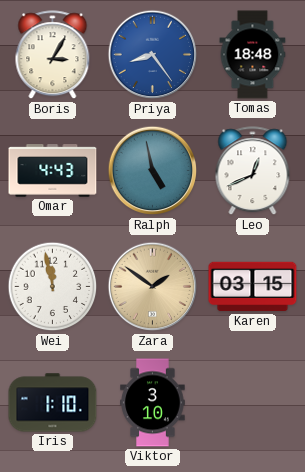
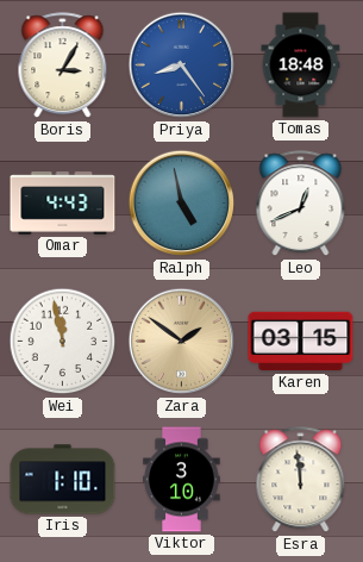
Esra: none -> 11:59
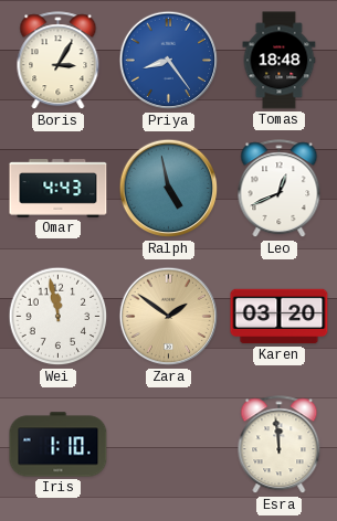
Karen: 03:15 -> 03:20
Viktor: 3:10 -> none
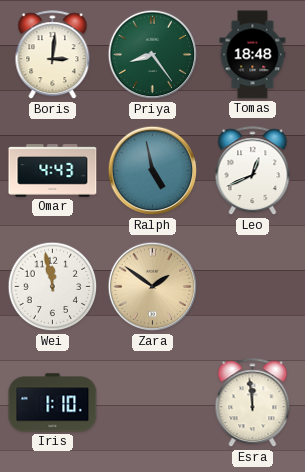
Boris: 3:05 -> 3:01
Priya dial: blue -> green
Karen: 03:20 -> none
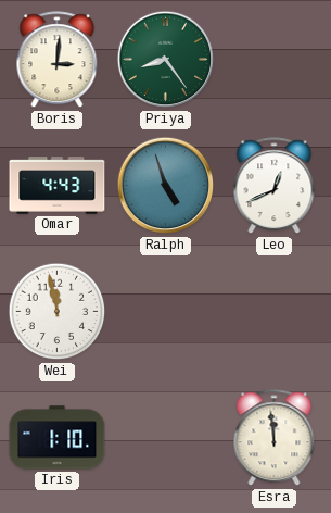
Tomas: 18:48 -> none
Ralph: 4:58 -> 4:57
Zara: 1:51 -> none
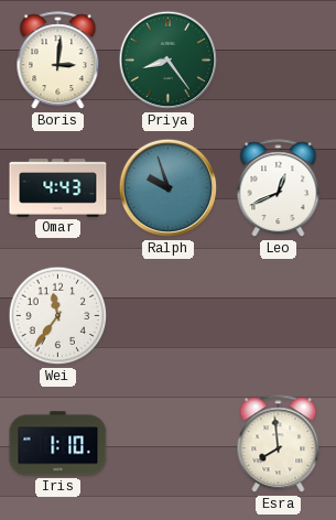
Ralph: 4:57 -> 9:57
Wei: 11:58 -> 11:36
Esra: 11:59 -> 7:59
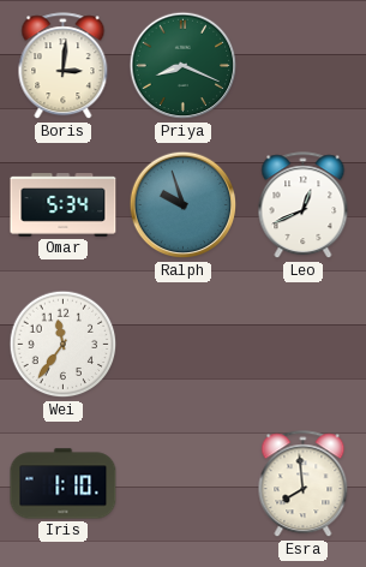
Priya: 8:24 -> 8:19
Omar: 4:43 -> 5:34
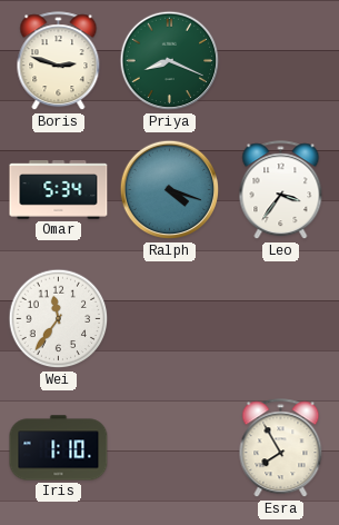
Boris: 3:01 -> 2:48
Ralph: 9:57 -> 4:18
Leo: 12:41 -> 3:36
Esra: 7:59 -> 7:55
